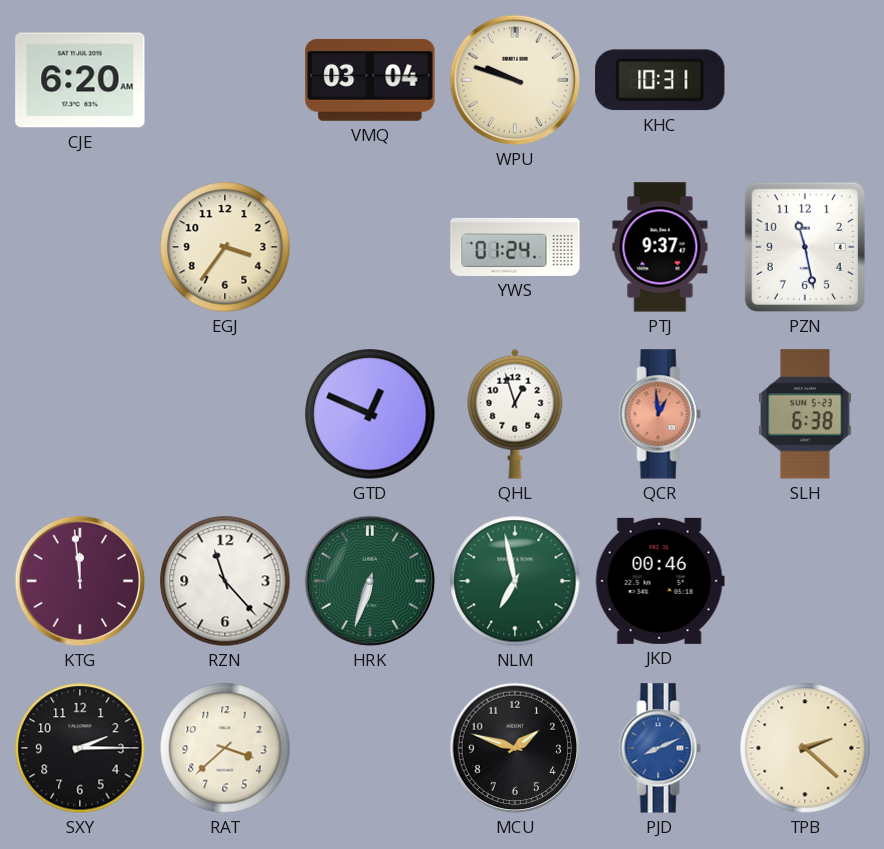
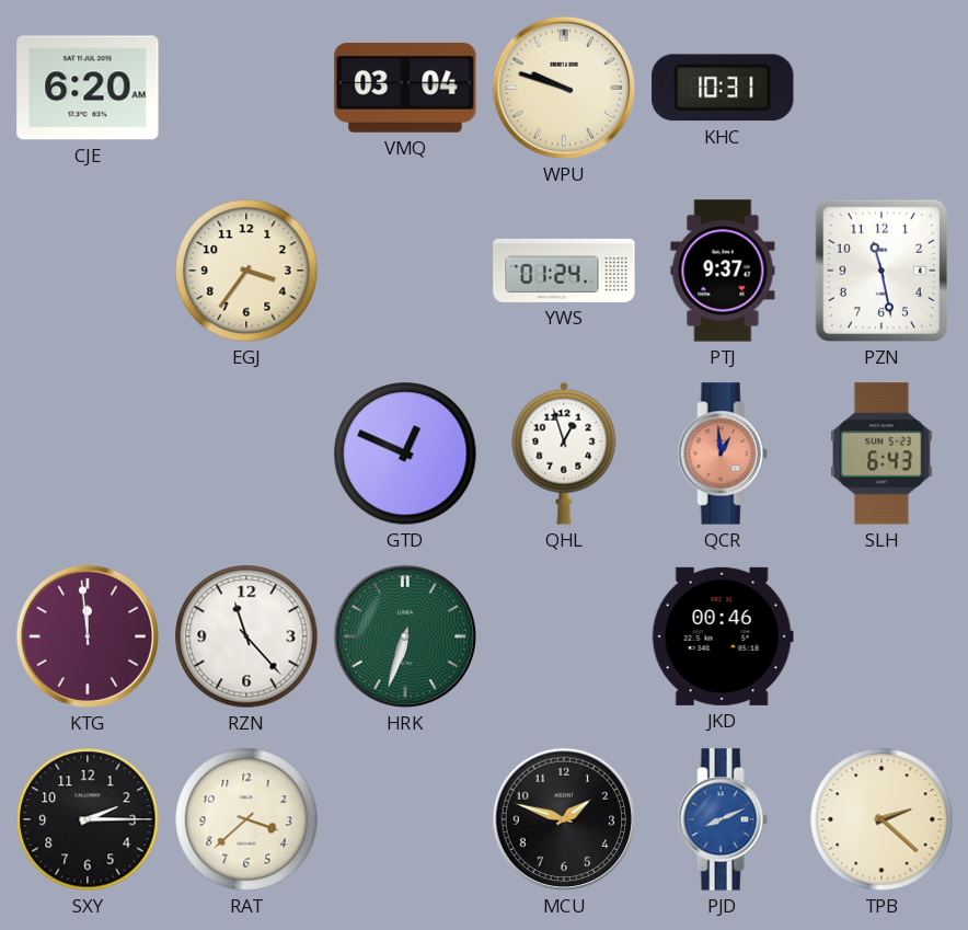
SLH: 6:38 -> 6:43
NLM: 6:58 -> none
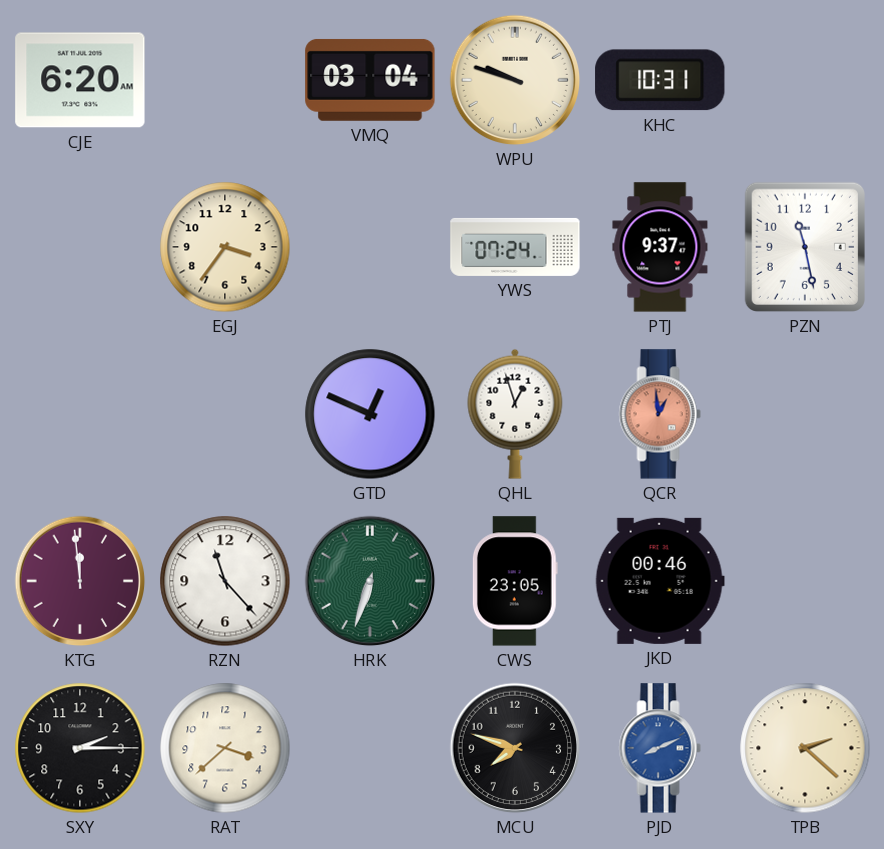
YWS: 01:24 -> 07:24
SLH: 6:43 -> none
CWS: none -> 23:05
MCU: 1:48 -> 7:48
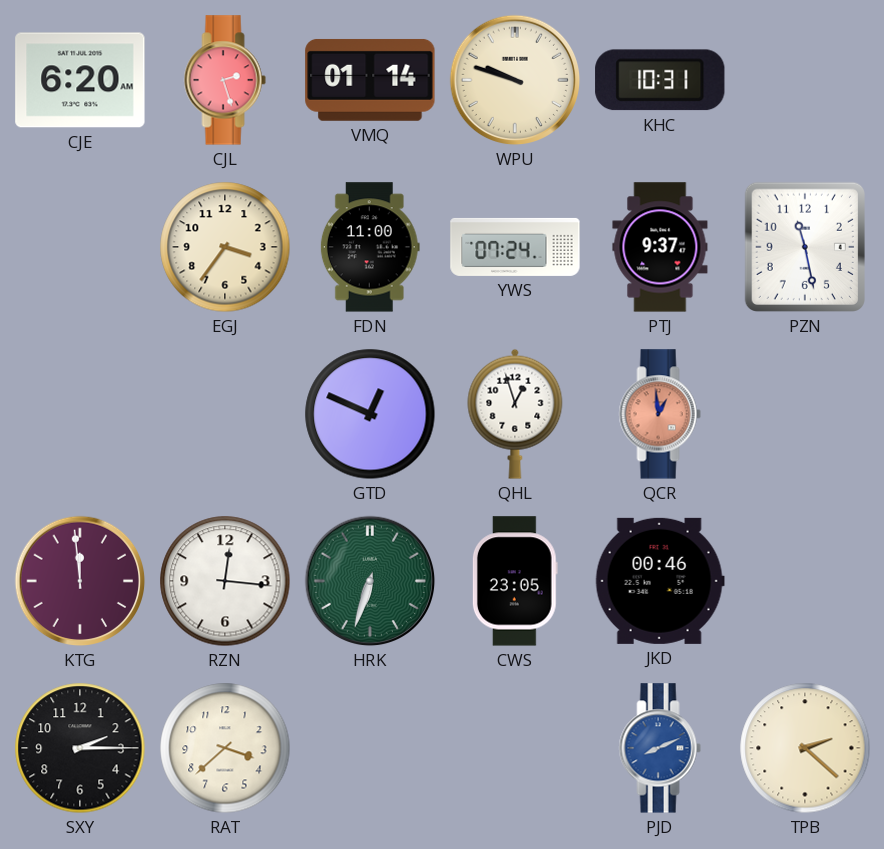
CJL: none -> 2:27
VMQ: 03:04 -> 01:14
FDN: none -> 11:00
RZN: 11:23 -> 12:16
MCU: 7:48 -> none
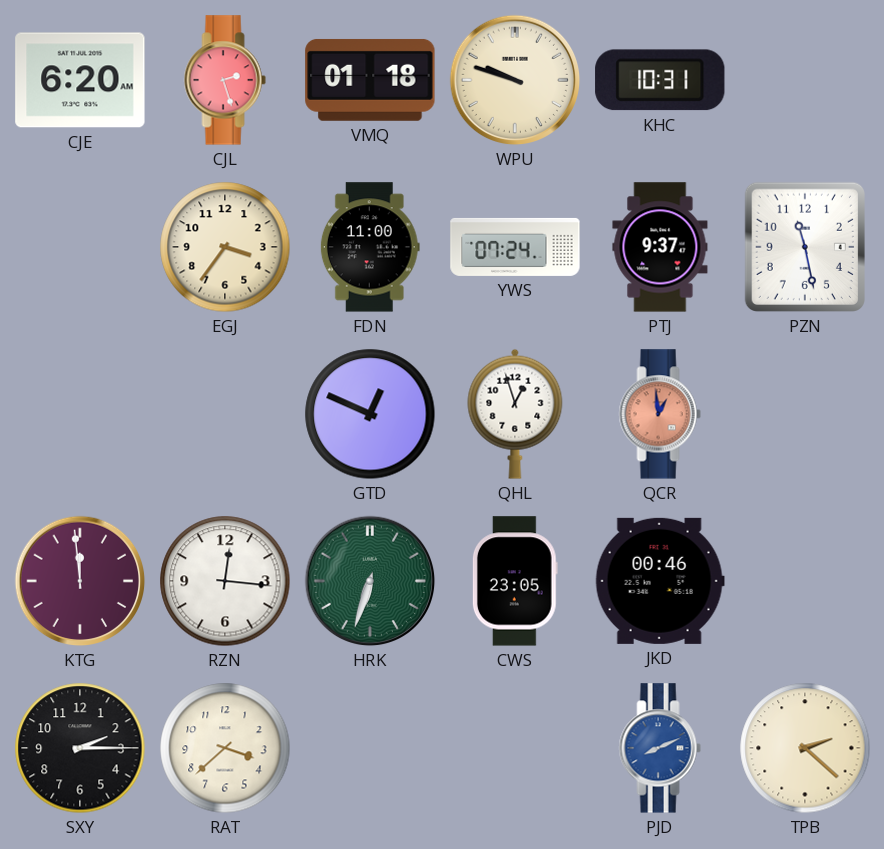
VMQ: 01:14 -> 01:18
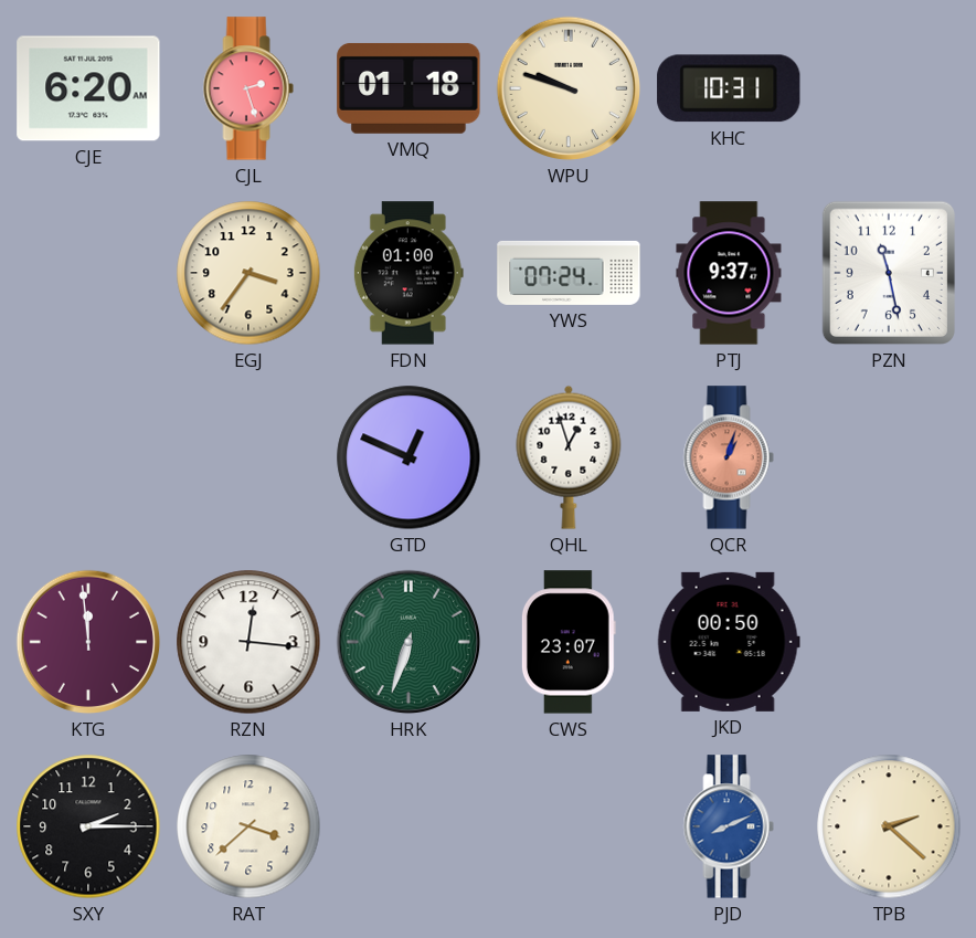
FDN: 11:00 -> 01:00
QCR: 12:59 -> 1:03
CWS: 23:05 -> 23:07
JKD: 00:46 -> 00:50
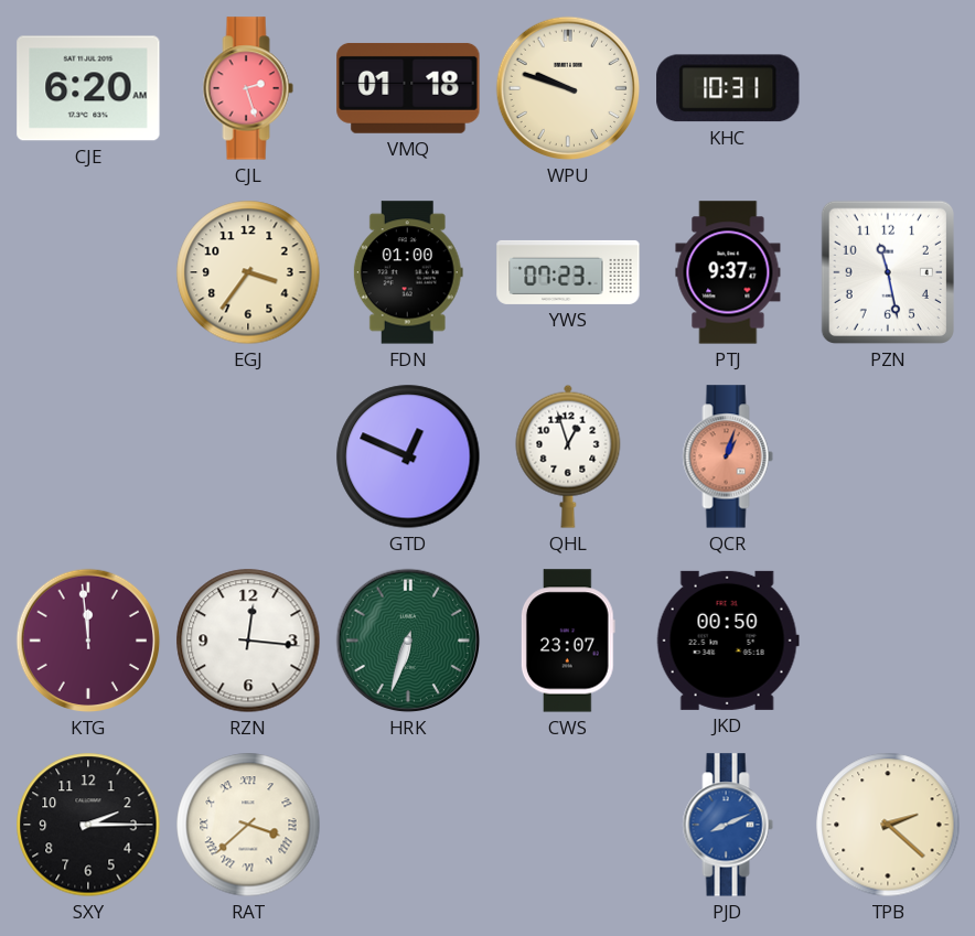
YWS: 07:24 -> 07:23
RAT numerals: Arabic -> Roman
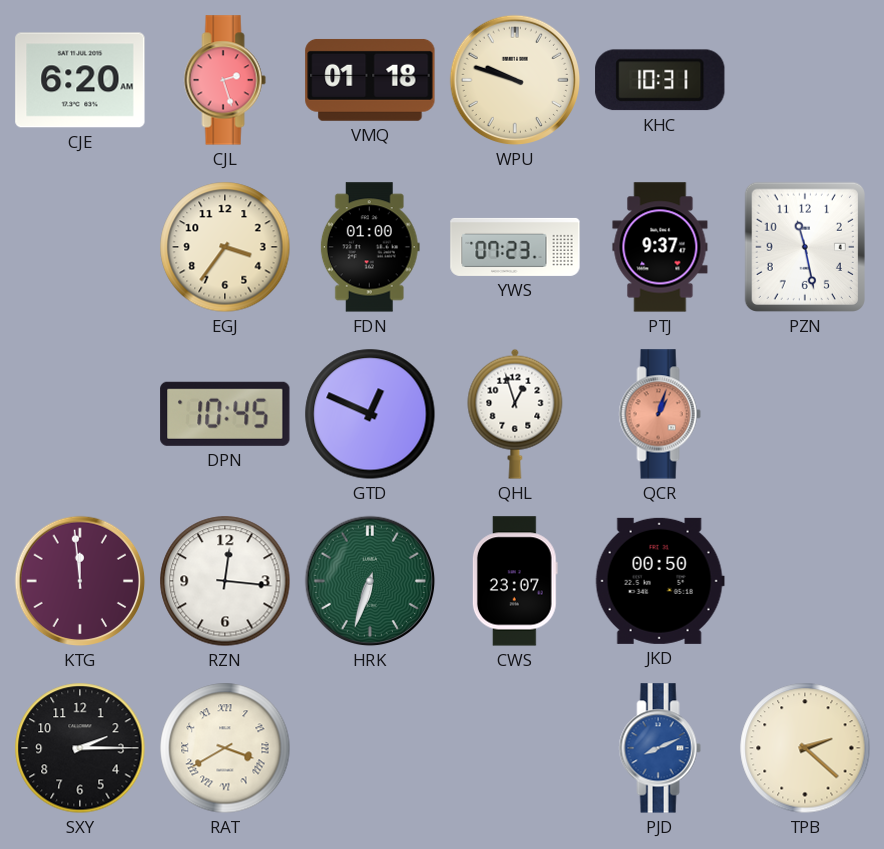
DPN: none -> 10:45
RAT: 3:38 -> 3:40
